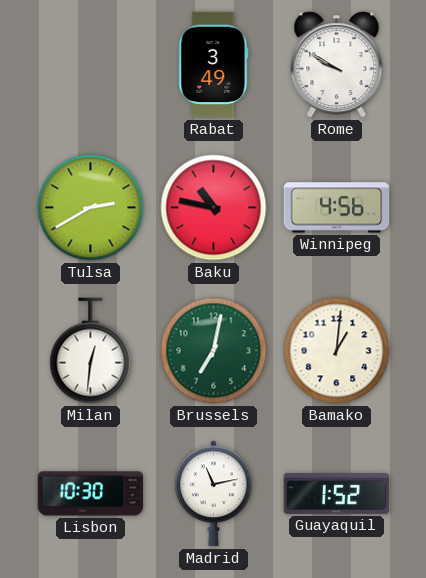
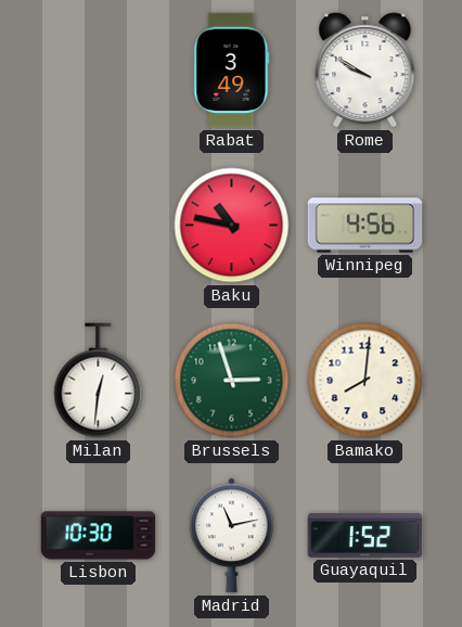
Tulsa: 2:40 -> none
Brussels: 7:02 -> 2:57
Bamako: 1:01 -> 8:01
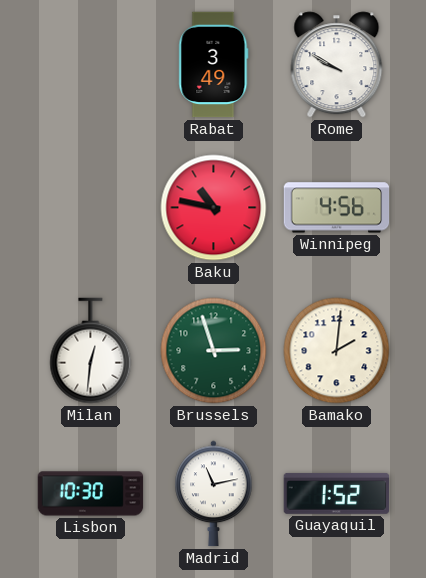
Bamako: 8:01 -> 2:01
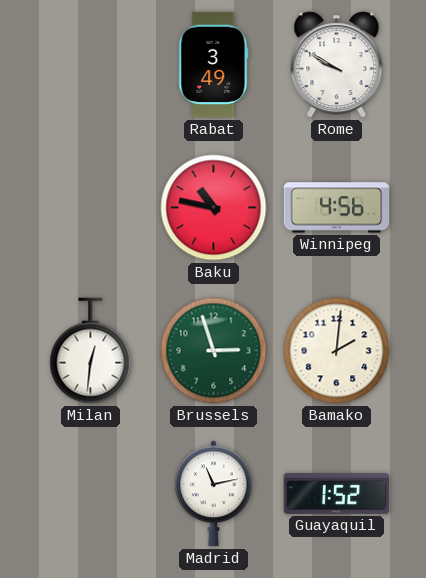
Lisbon: 10:30 -> none
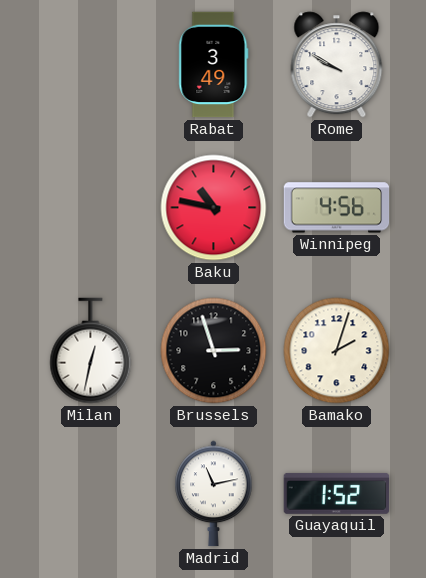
Milan: 12:31 -> 12:32
Brussels dial: green -> black
Bamako: 2:01 -> 2:03
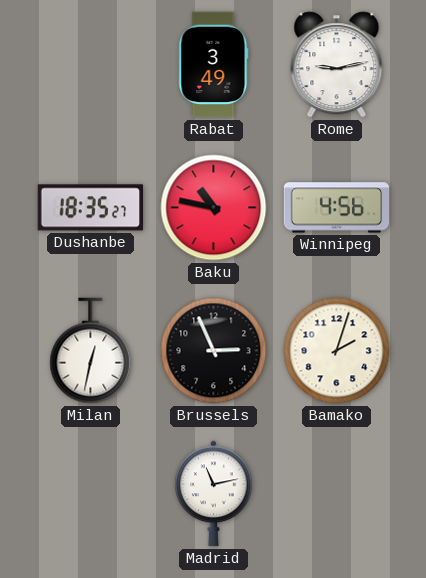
Rome: 9:50 -> 9:13
Dushanbe: none -> 18:35
Brussels: 2:57 -> 2:56
Guayaquil: 1:52 -> none
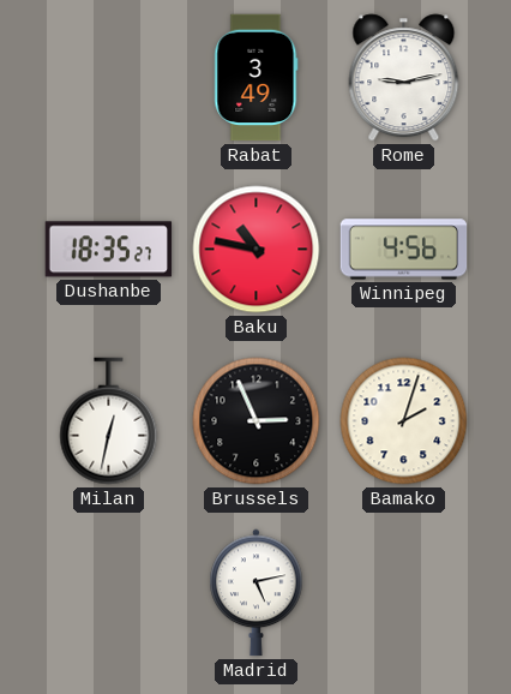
Madrid: 11:13 -> 5:13
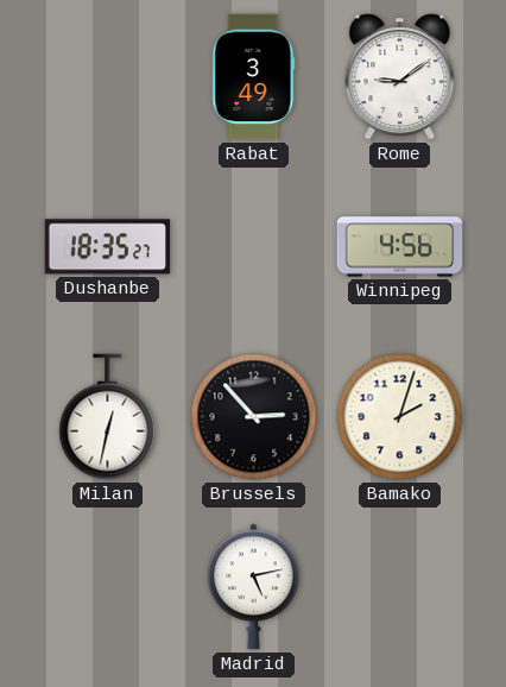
Rome: 9:13 -> 9:09
Baku: 10:47 -> none
Brussels: 2:56 -> 2:53
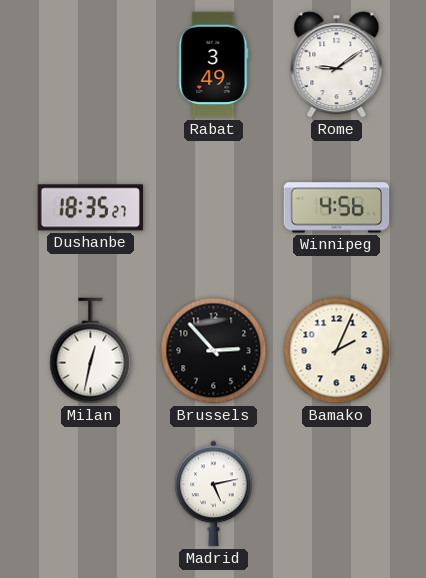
Bamako: 2:03 -> 2:04
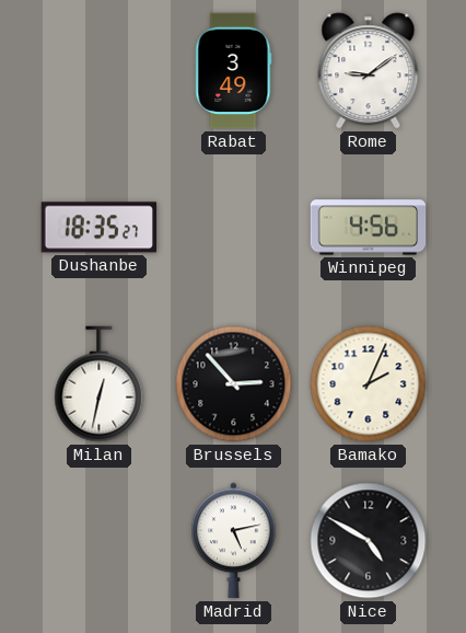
Nice: none -> 4:50
